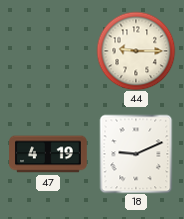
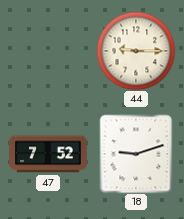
47: 4:19 -> 7:52
18: 9:11 -> 9:12
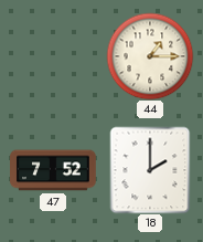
44: 9:15 -> 1:15
18: 9:12 -> 2:00
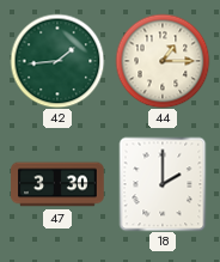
42: none -> 1:44
47: 7:52 -> 3:30
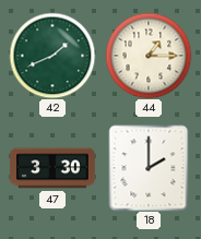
42: 1:44 -> 1:41
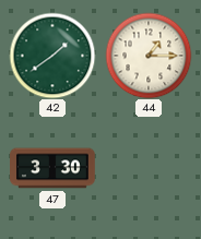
42: 1:41 -> 1:39
18: 2:00 -> none
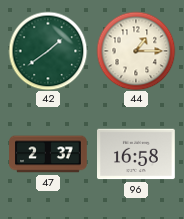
47: 3:30 -> 2:37
96: none -> 16:58
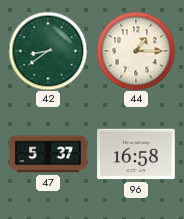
42: 1:39 -> 8:39
47: 2:37 -> 5:37
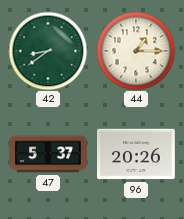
96: 16:58 -> 20:26
